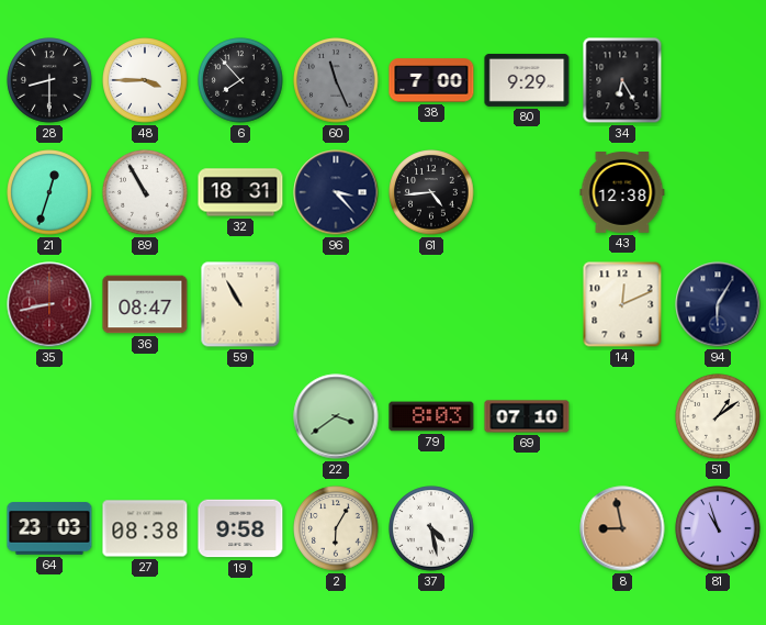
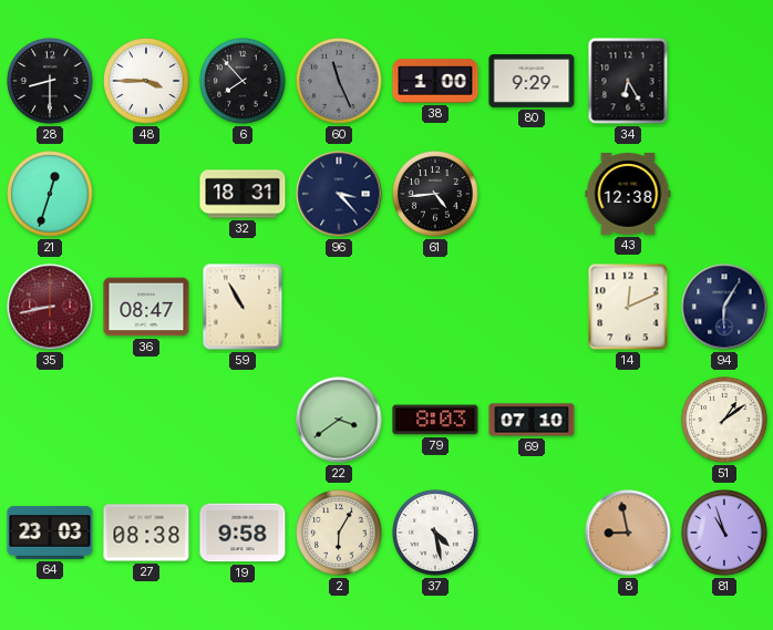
38: 7:00 -> 1:00
89: 10:55 -> none
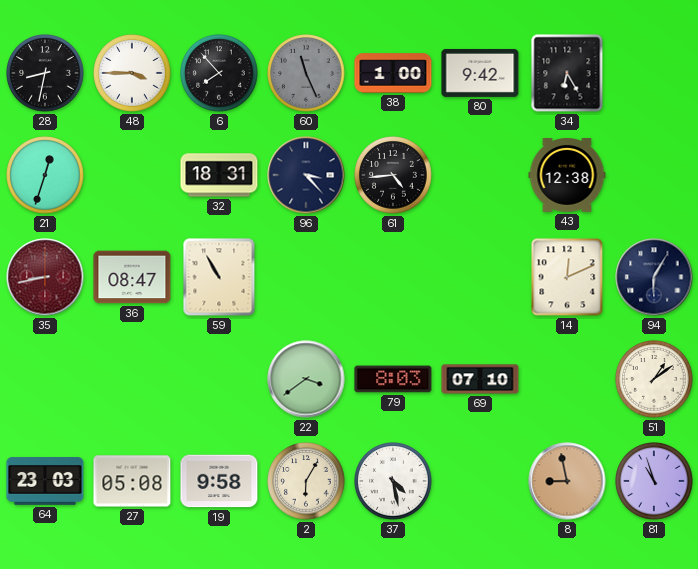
28: 8:30 -> 8:32
80: 9:29 -> 9:42
27: 08:38 -> 05:08
